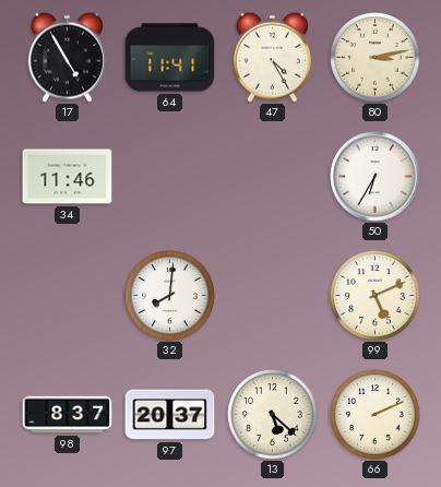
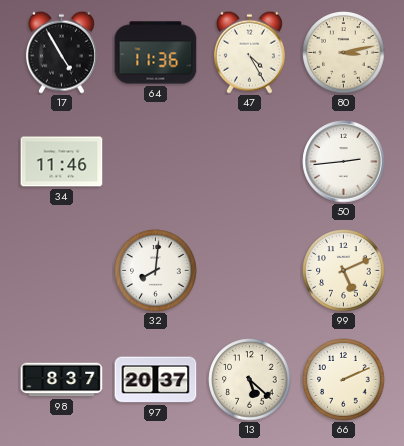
64: 11:41 -> 11:36
50: 6:35 -> 2:44
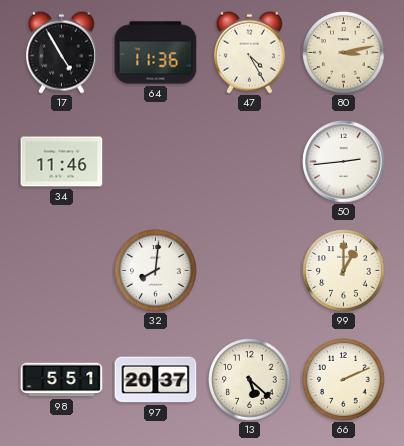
99: 5:11 -> 1:00
98: 8:37 -> 5:51
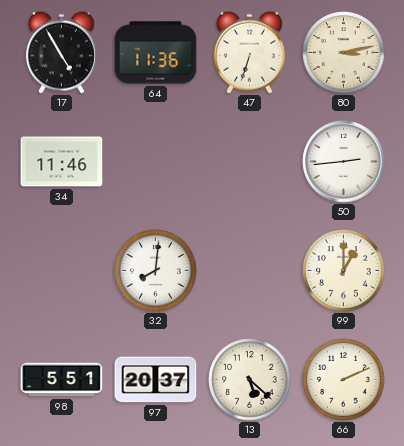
47: 4:25 -> 6:33
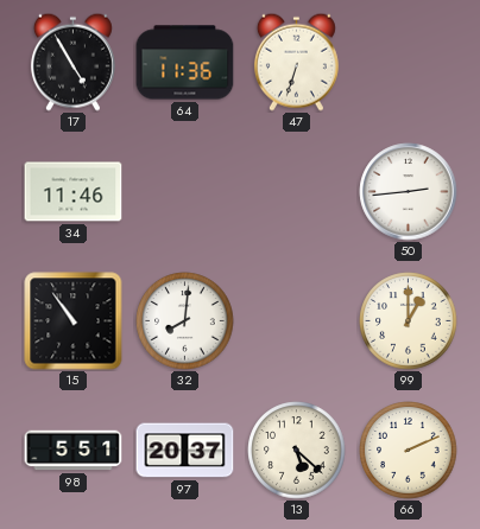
80: 3:13 -> none
15: none -> 10:54
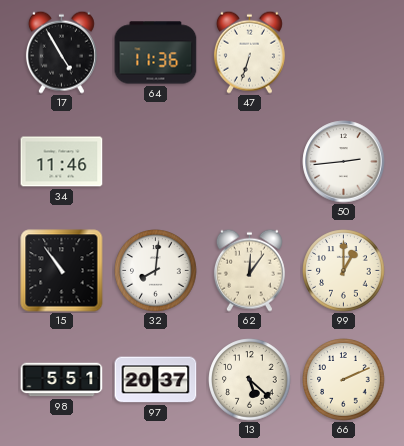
62: none -> 12:06
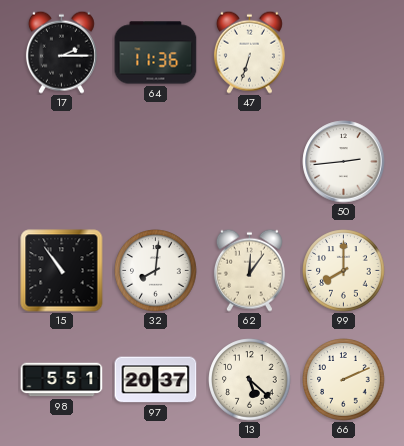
17: 4:55 -> 2:15
34: 11:46 -> none
99: 1:00 -> 8:00
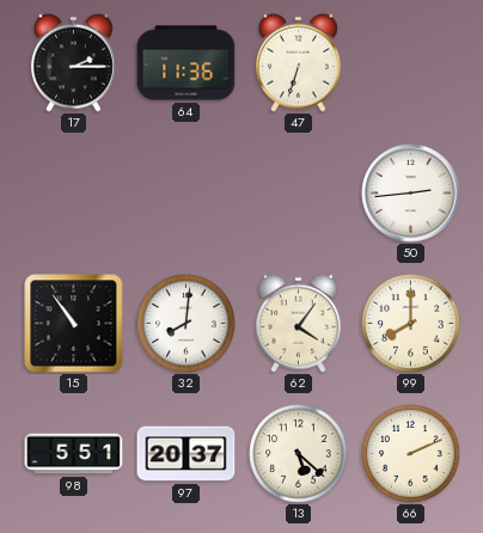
62: 12:06 -> 4:06
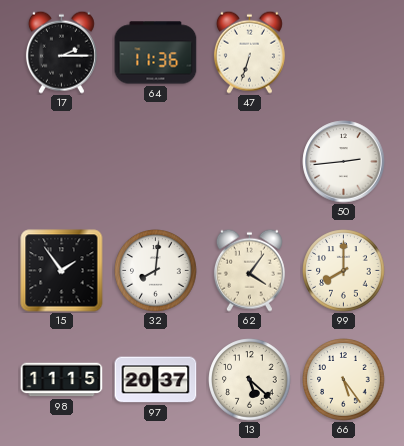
15: 10:54 -> 1:54
98: 5:51 -> 11:15
66: 2:11 -> 5:24
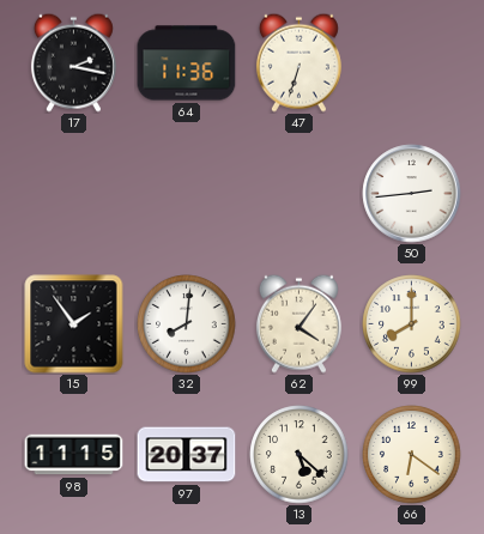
17: 2:15 -> 2:17
66: 5:24 -> 6:21
